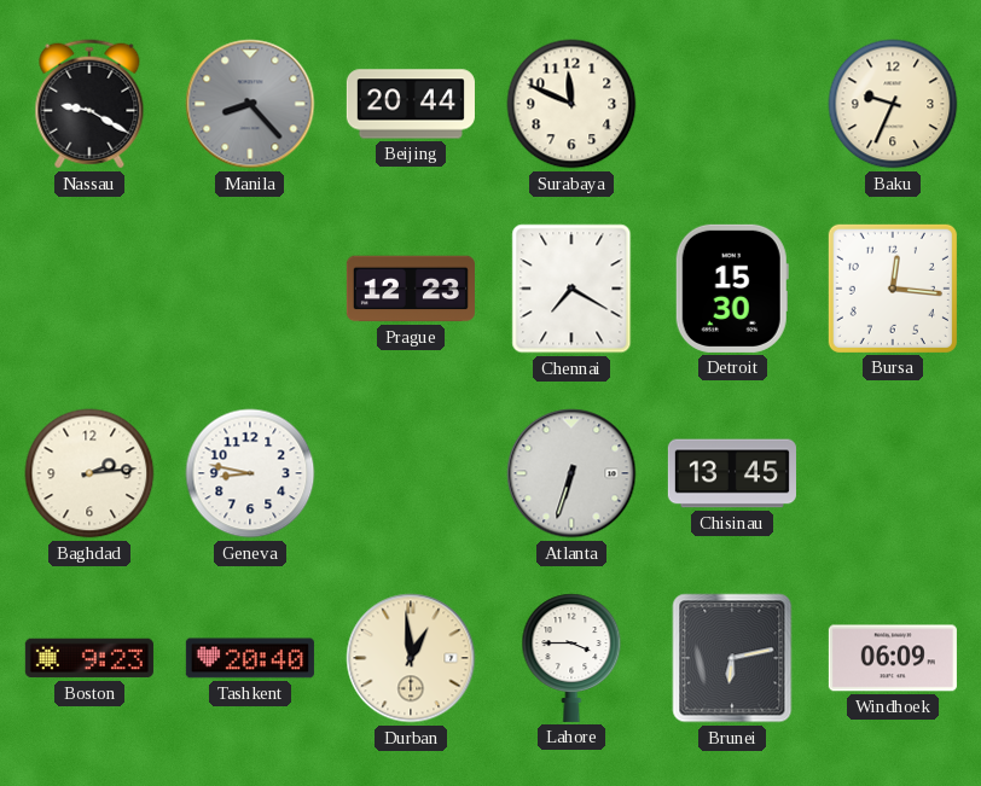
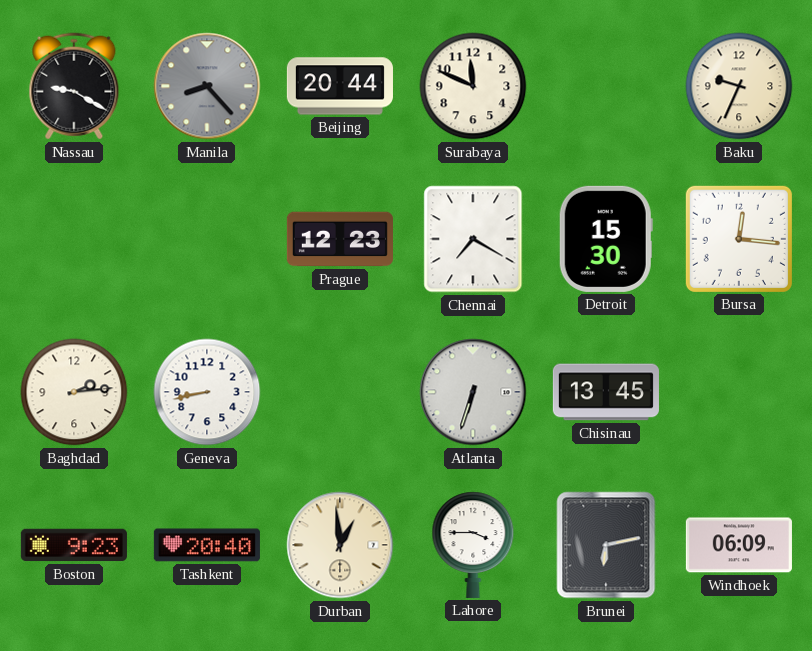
Geneva: 8:47 -> 8:43
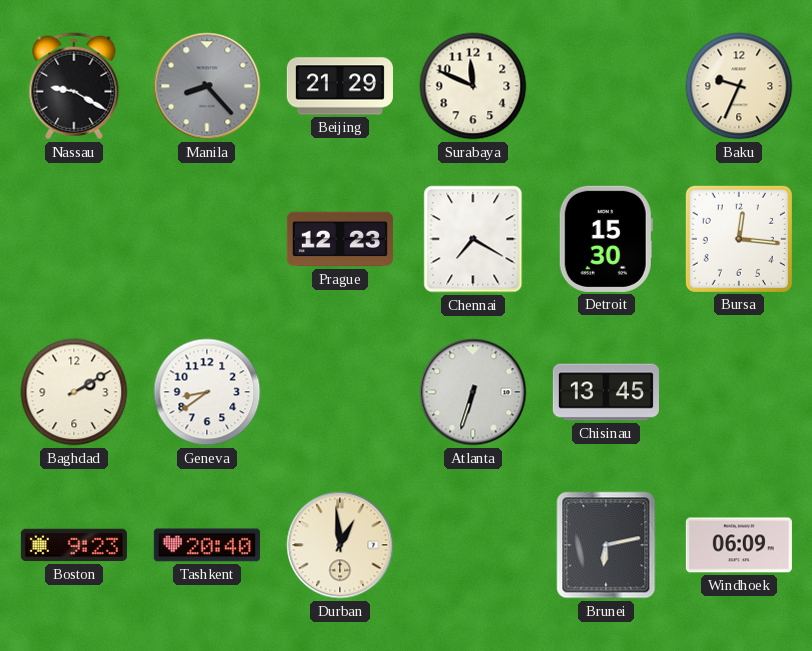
Beijing: 20:44 -> 21:29
Baghdad: 2:14 -> 2:10
Geneva: 8:43 -> 8:39
Lahore: 3:45 -> none
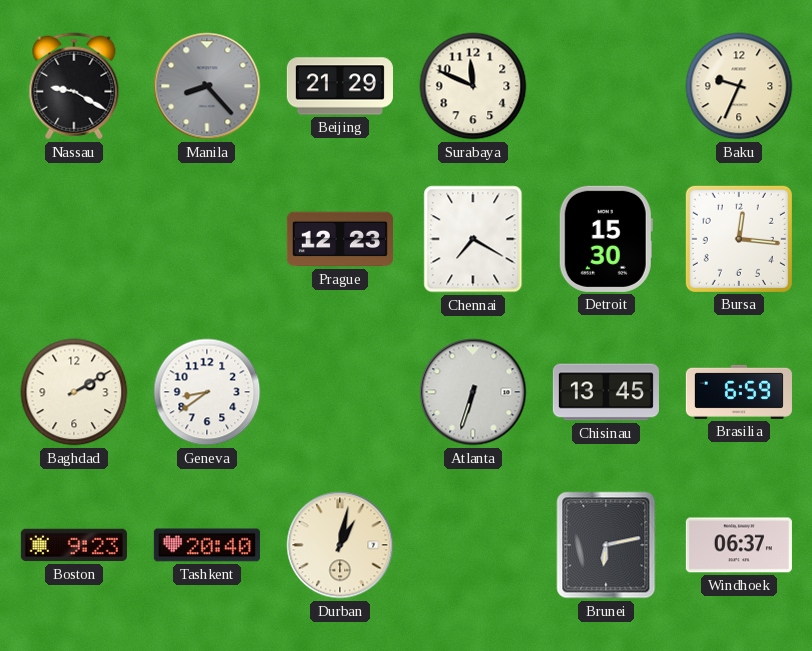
Brasilia: none -> 6:59
Durban: 12:59 -> 1:02
Windhoek: 06:09 -> 06:37
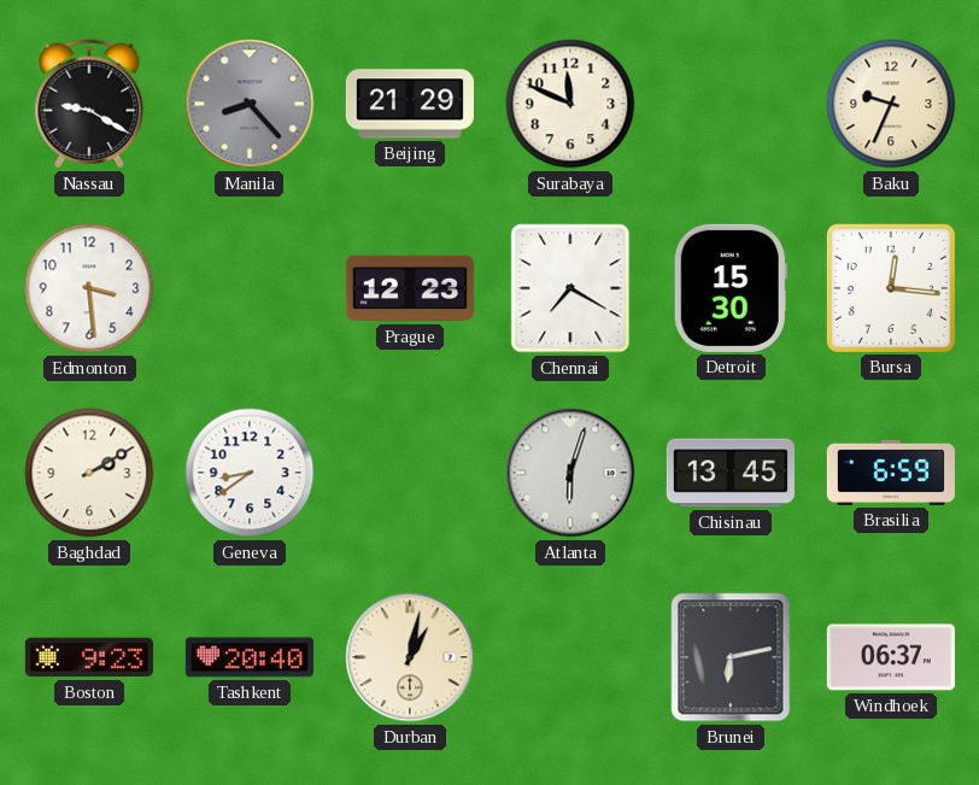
Edmonton: none -> 3:29
Atlanta: 6:33 -> 6:03
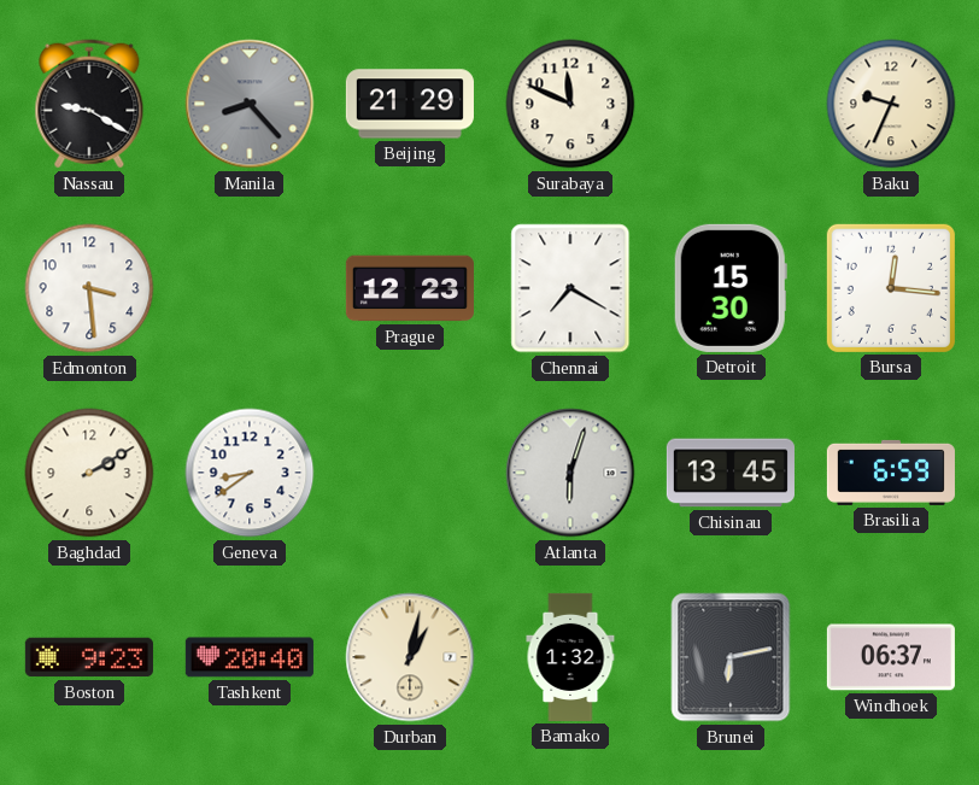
Bamako: none -> 1:32
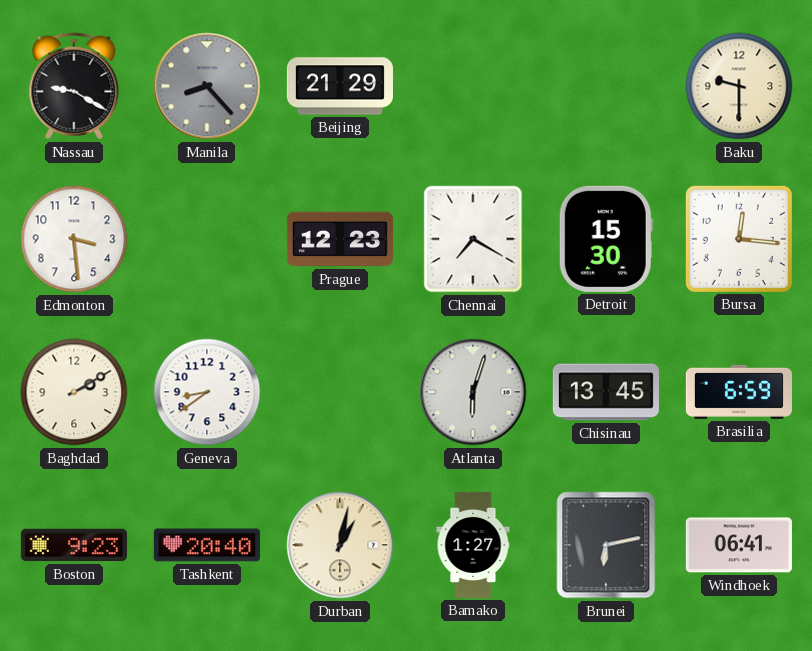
Surabaya: 11:49 -> none
Baku: 9:34 -> 9:30
Bamako: 1:32 -> 1:27
Windhoek: 06:37 -> 06:41
